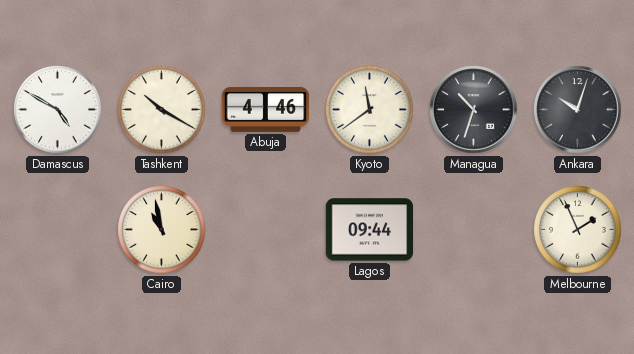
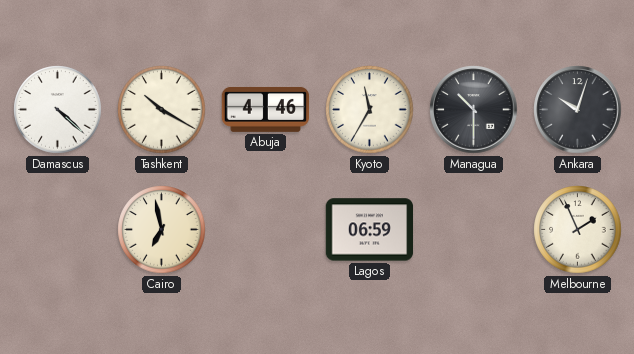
Damascus: 4:50 -> 4:22
Kyoto: 11:39 -> 11:35
Managua: 10:33 -> 10:30
Cairo: 10:58 -> 6:58
Lagos: 09:44 -> 06:59
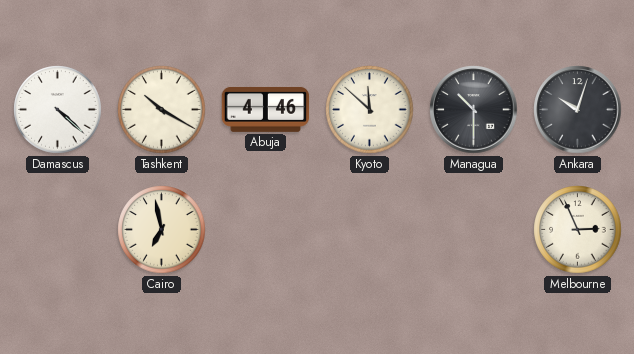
Kyoto: 11:35 -> 11:52
Lagos: 06:59 -> none
Melbourne: 1:56 -> 2:56
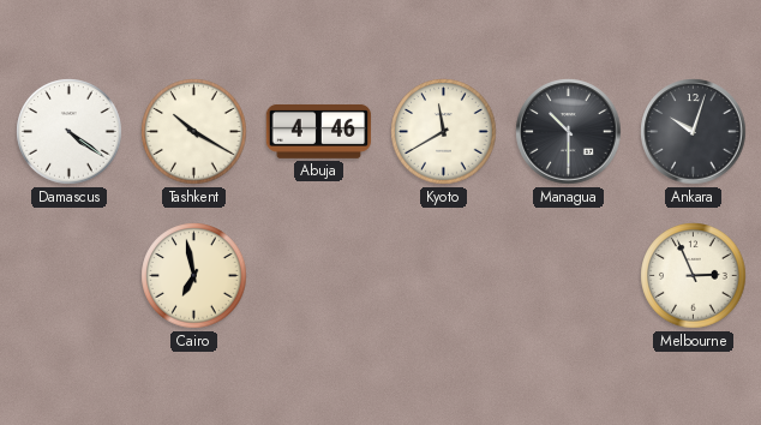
Damascus: 4:22 -> 4:21
Kyoto: 11:52 -> 11:40
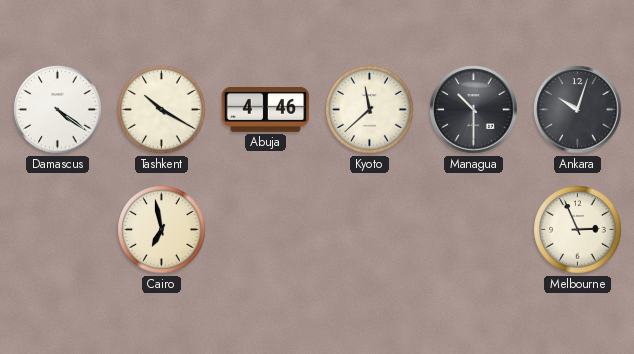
Kyoto: 11:40 -> 11:38
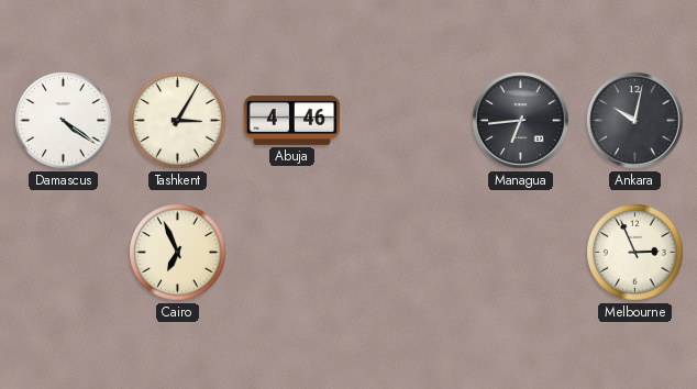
Tashkent: 10:20 -> 3:05
Kyoto: 11:38 -> none
Managua: 10:30 -> 6:44
Ankara: 10:03 -> 10:02
Cairo: 6:58 -> 6:56
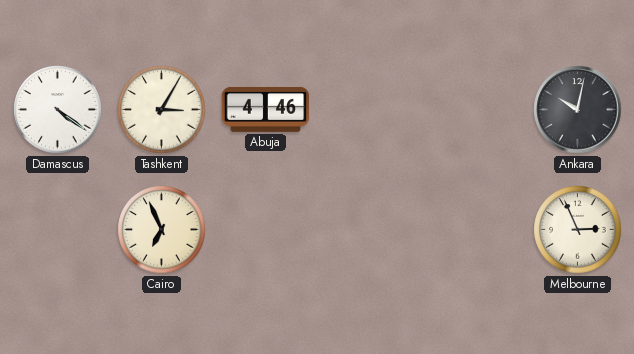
Managua: 6:44 -> none
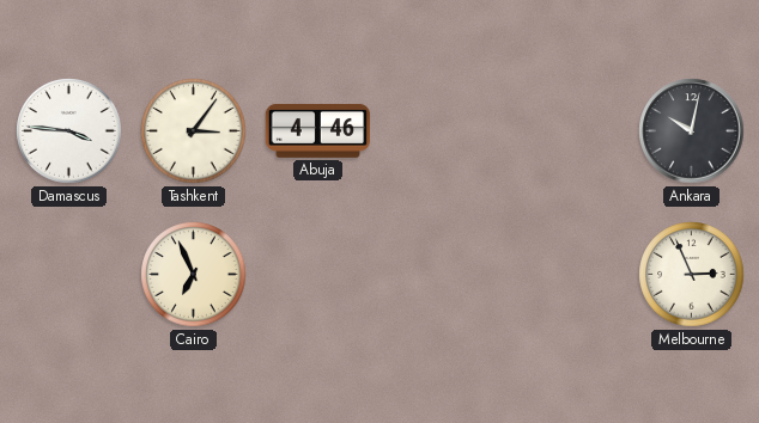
Damascus: 4:21 -> 3:46
Tashkent: 3:05 -> 3:06
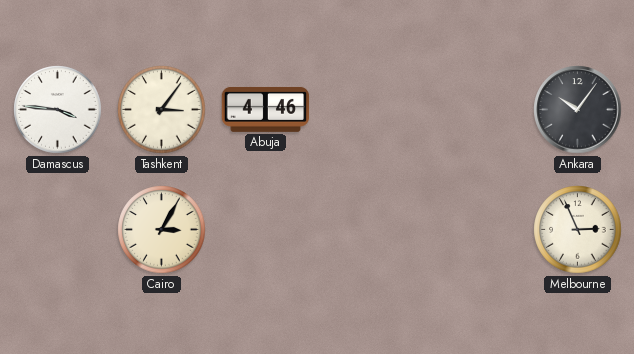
Ankara: 10:02 -> 10:06
Cairo: 6:56 -> 3:05
